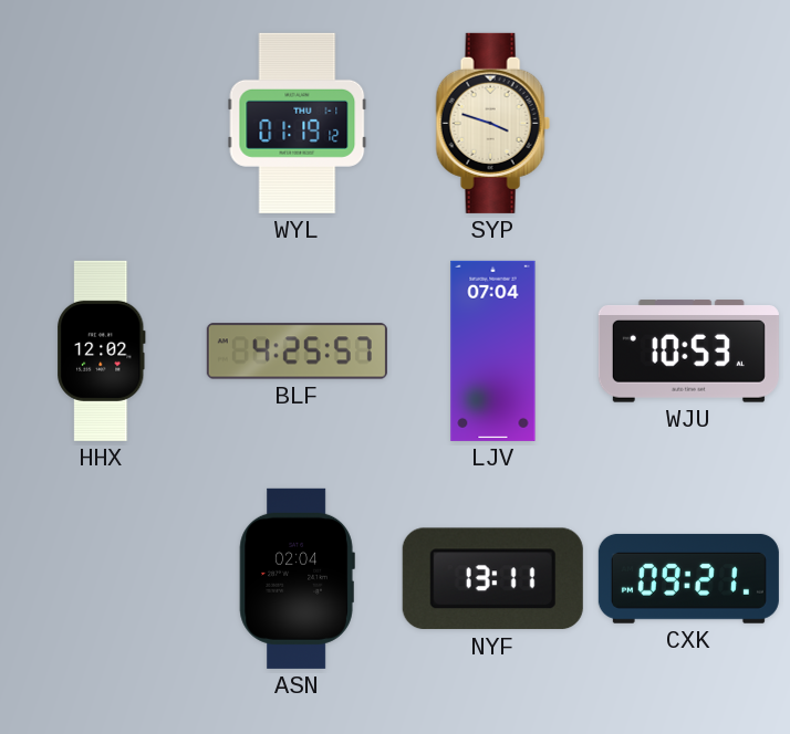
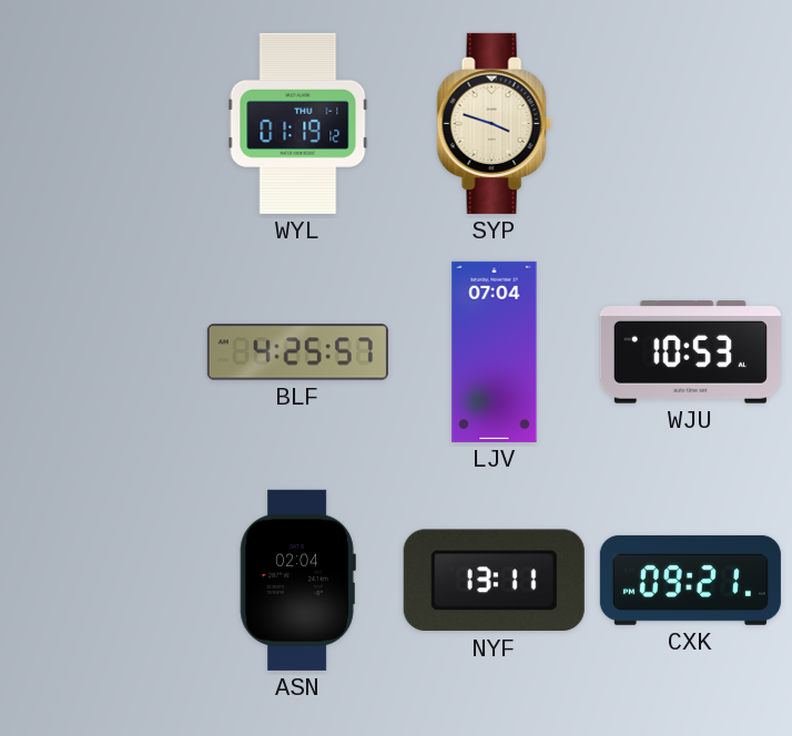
HHX: 12:02 -> none
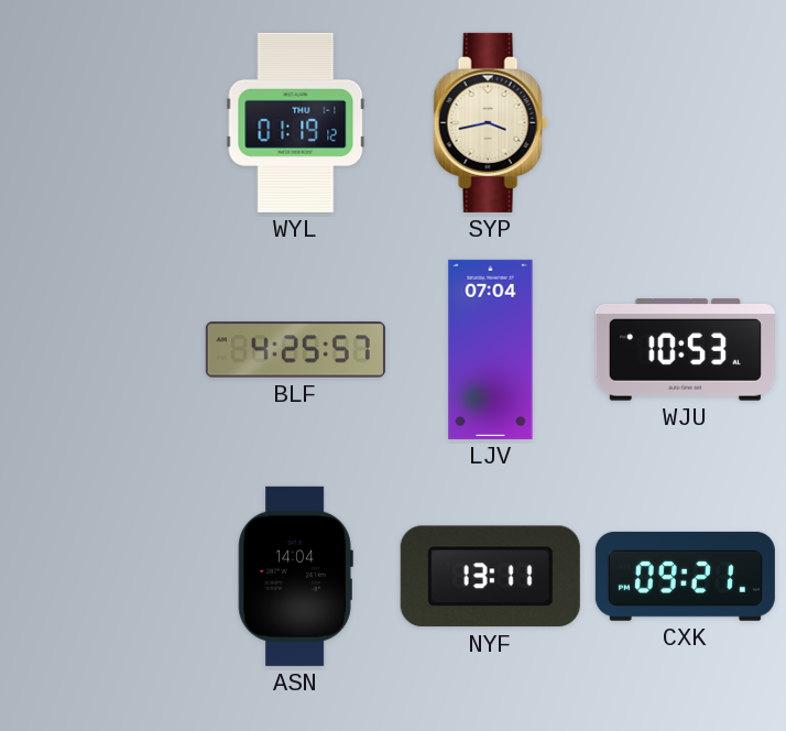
SYP: 3:48 -> 3:43
ASN: 02:04 -> 14:04
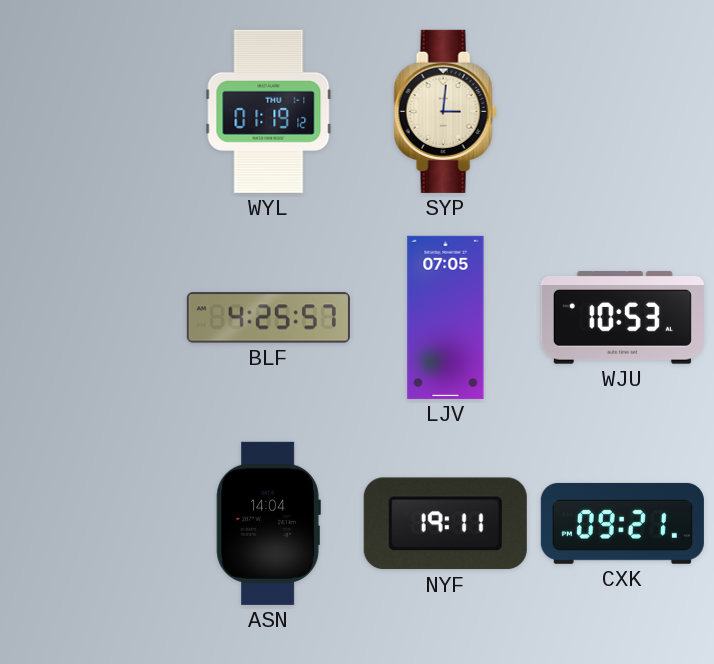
SYP: 3:43 -> 3:01
LJV: 07:04 -> 07:05
NYF: 13:11 -> 19:11
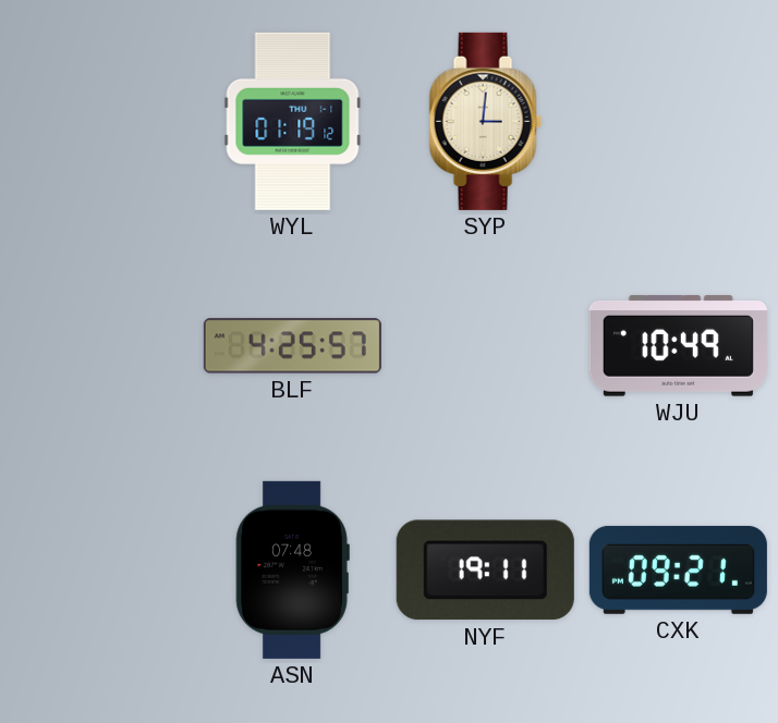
LJV: 07:05 -> none
WJU: 10:53 -> 10:49
ASN: 14:04 -> 07:48
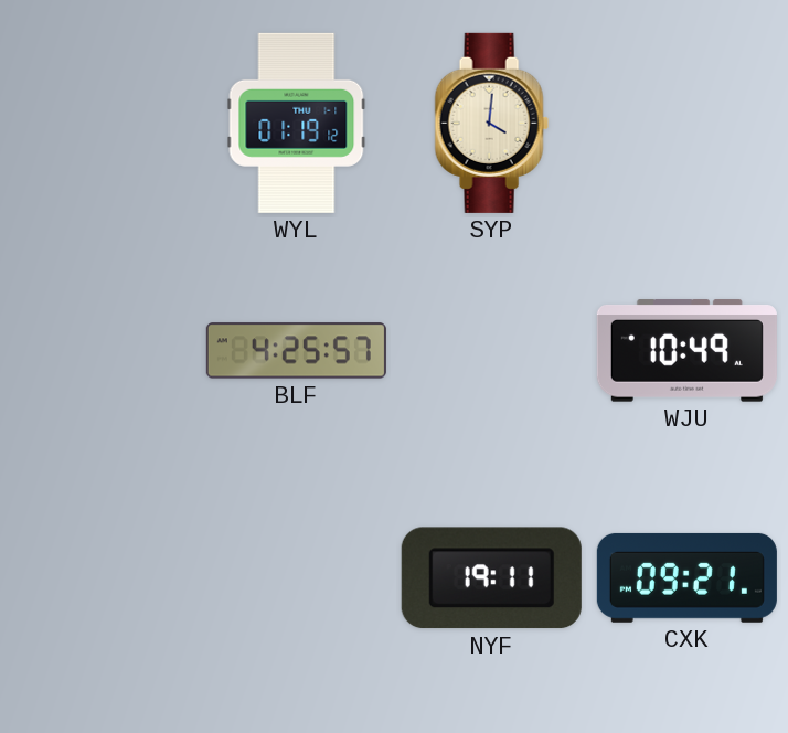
SYP: 3:01 -> 4:01
ASN: 07:48 -> none
